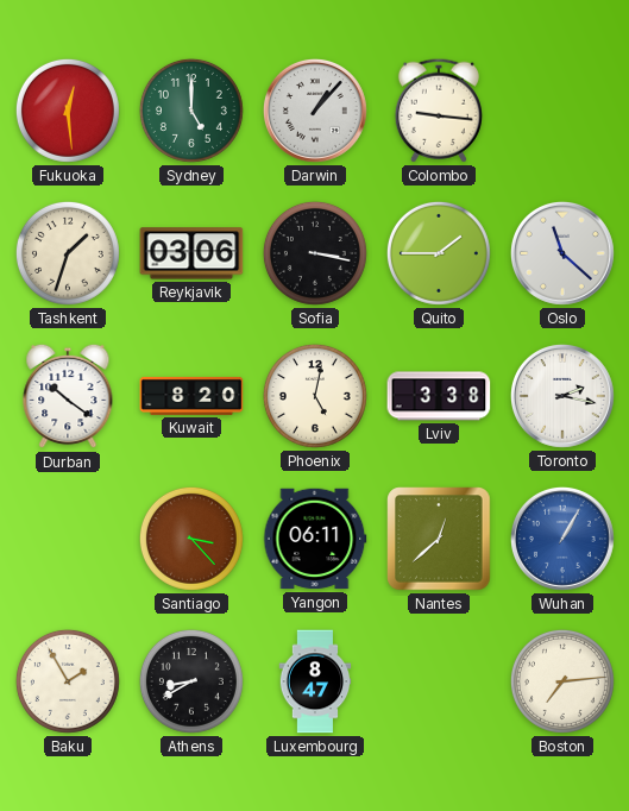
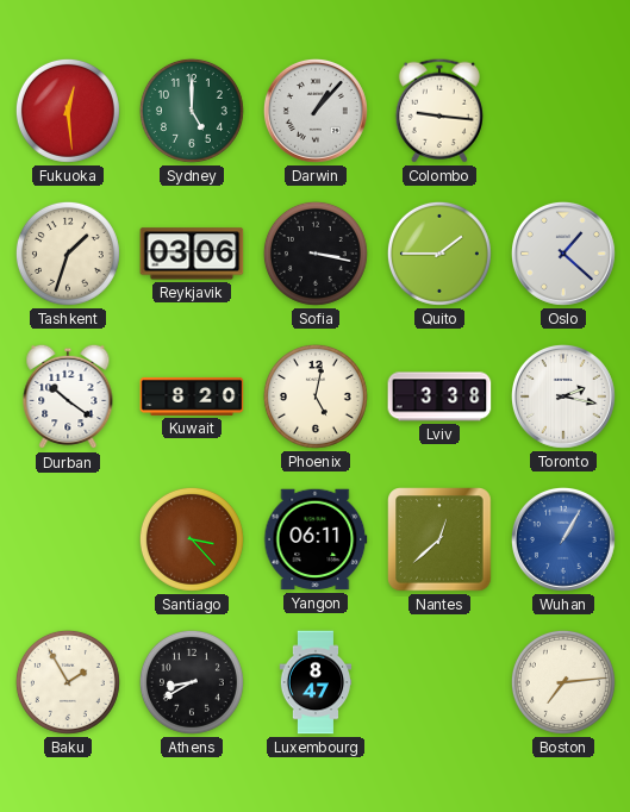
Oslo: 11:22 -> 1:22
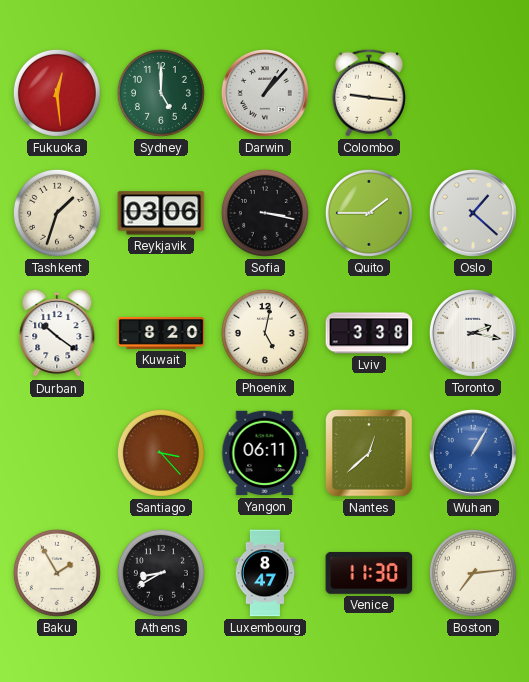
Venice: none -> 11:30
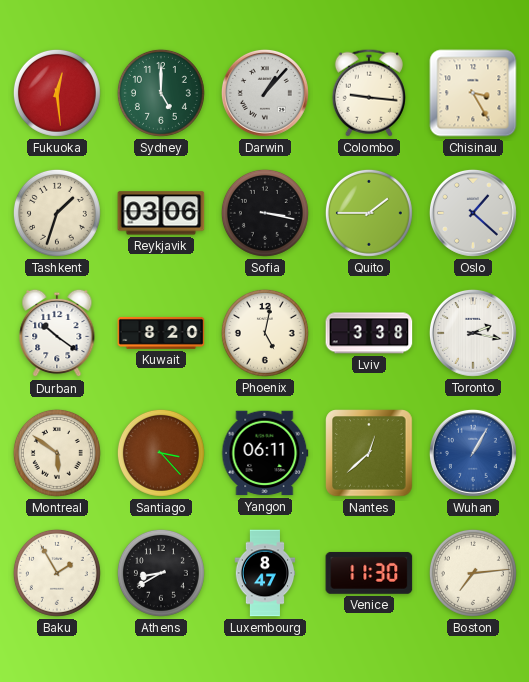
Chisinau: none -> 3:25
Montreal: none -> 5:51
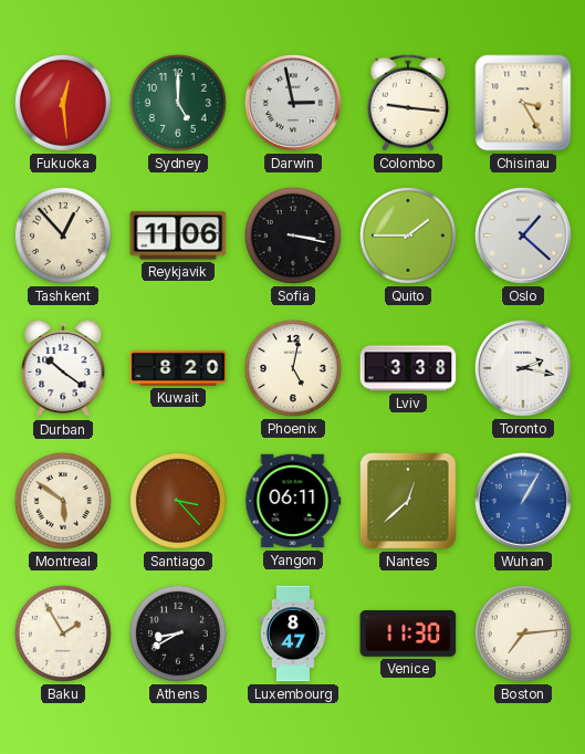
Darwin: 1:07 -> 2:58
Tashkent: 1:33 -> 12:53
Reykjavik: 03:06 -> 11:06
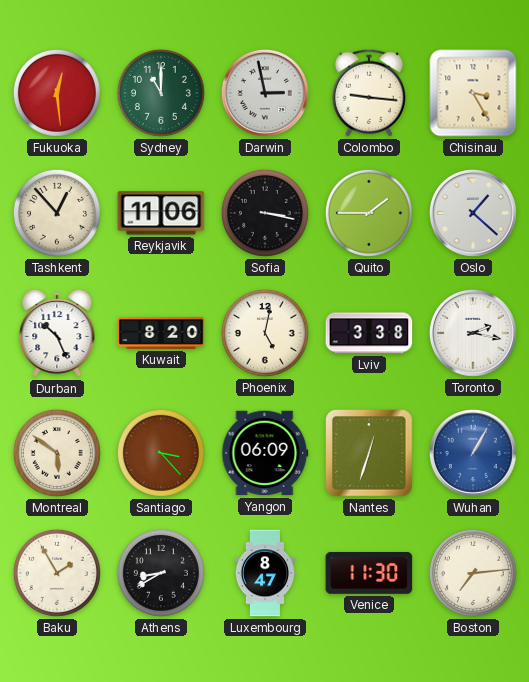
Sydney: 5:00 -> 11:00
Durban: 10:21 -> 10:26
Yangon: 06:11 -> 06:09
Nantes: 12:38 -> 12:33
